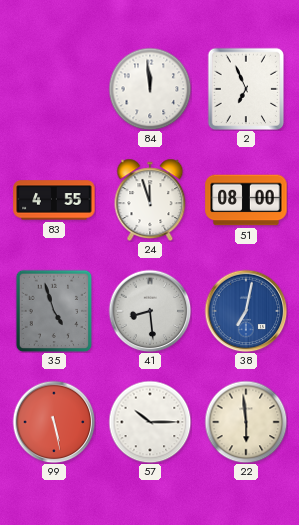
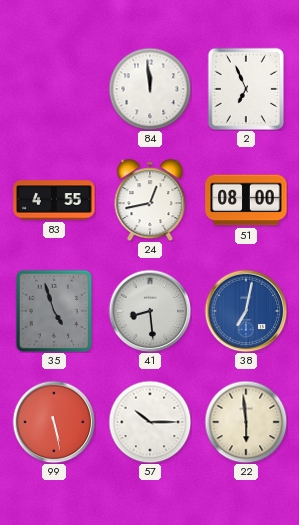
24: 11:57 -> 12:43
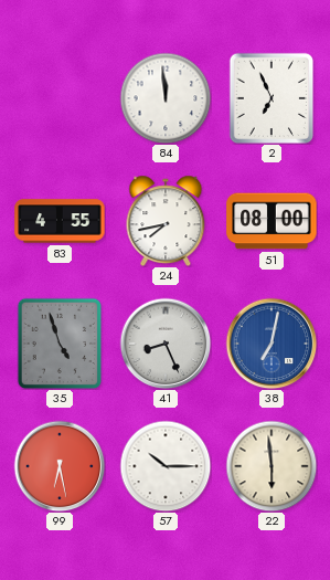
24: 12:43 -> 7:43
41: 8:29 -> 8:26
99: 5:28 -> 6:28
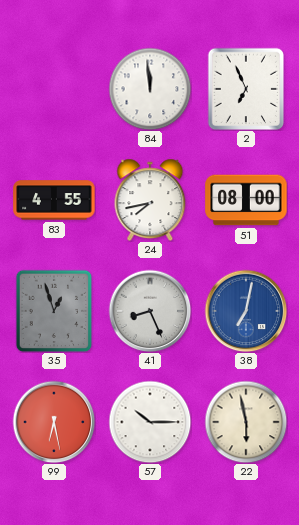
35: 4:57 -> 12:57
22: 5:59 -> 5:58
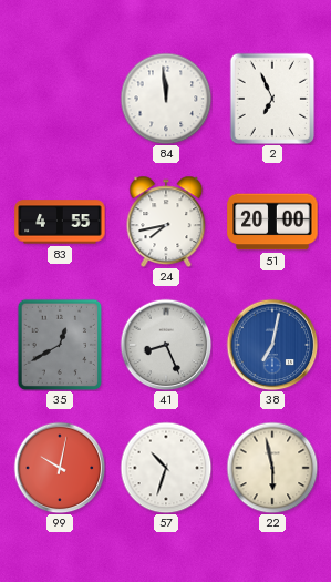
51: 08:00 -> 20:00
35: 12:57 -> 12:40
99: 6:28 -> 10:02
57: 10:15 -> 10:33
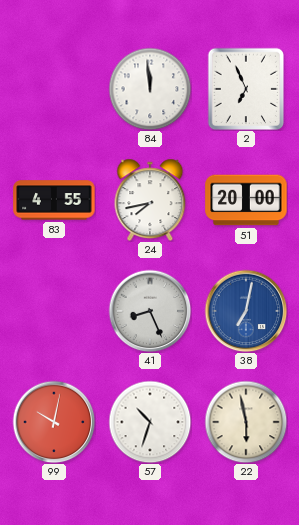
35: 12:40 -> none
